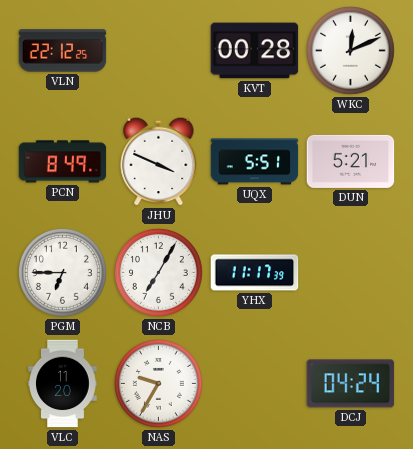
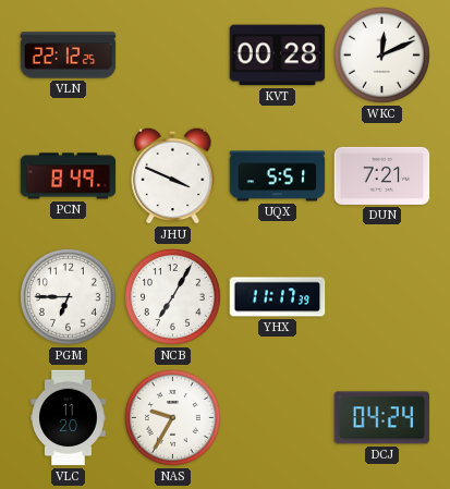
DUN: 5:21 -> 7:21
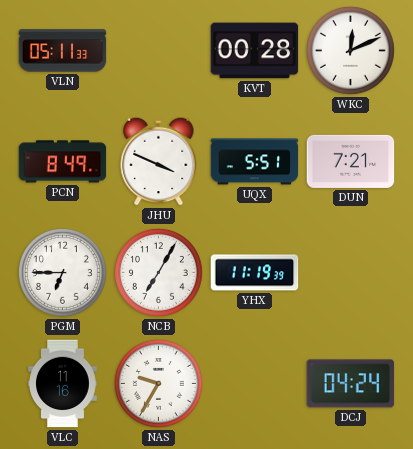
VLN: 22:12 -> 05:11
YHX: 11:17 -> 11:19
VLC: 11:20 -> 11:16
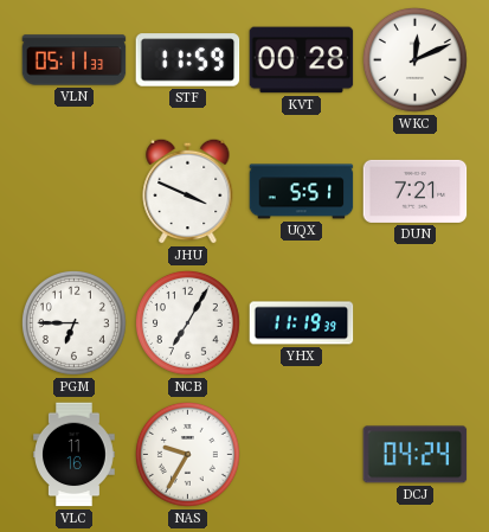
STF: none -> 11:59
PCN: 8:49 -> none
